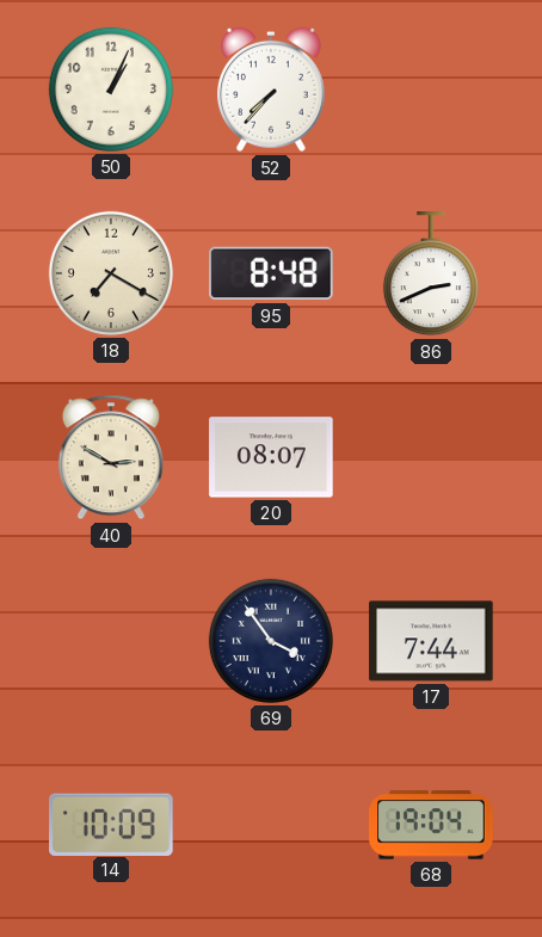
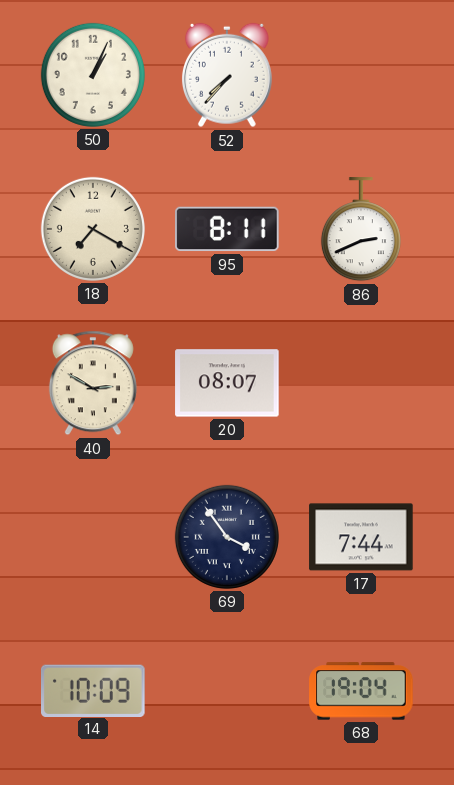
95: 8:48 -> 8:11
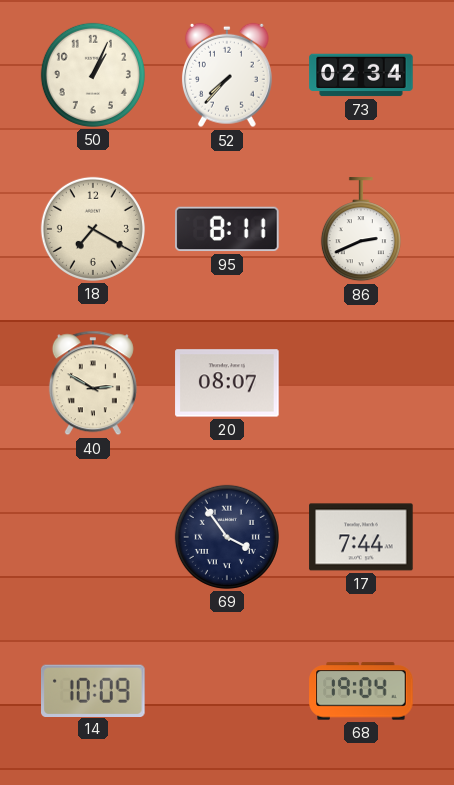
73: none -> 02:34
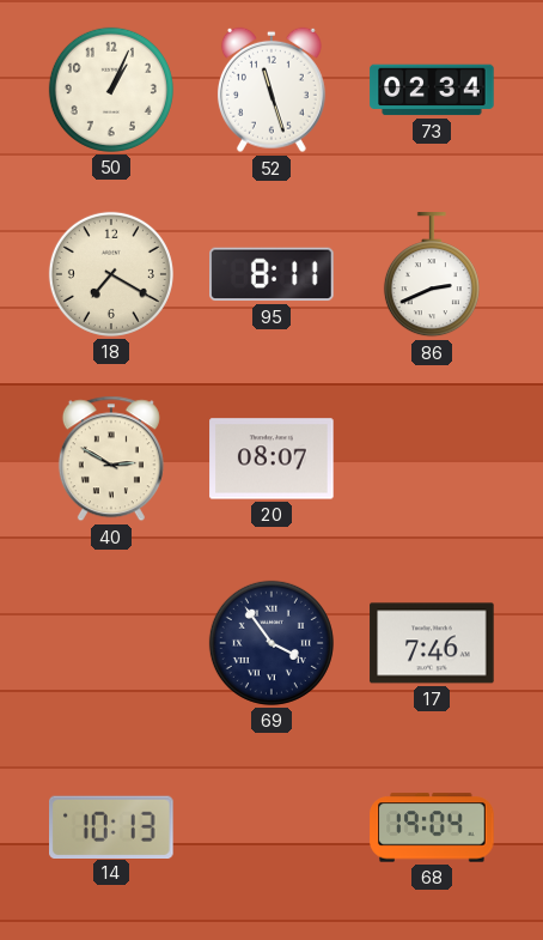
52: 7:37 -> 11:27
17: 7:44 -> 7:46
14: 10:09 -> 10:13
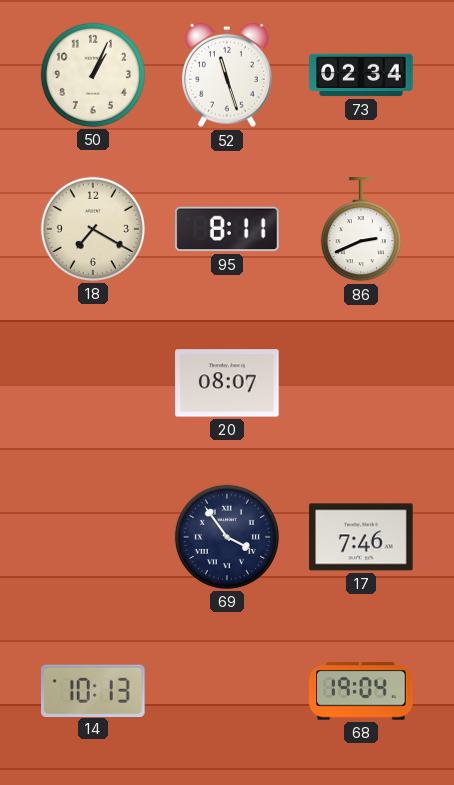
40: 2:50 -> none
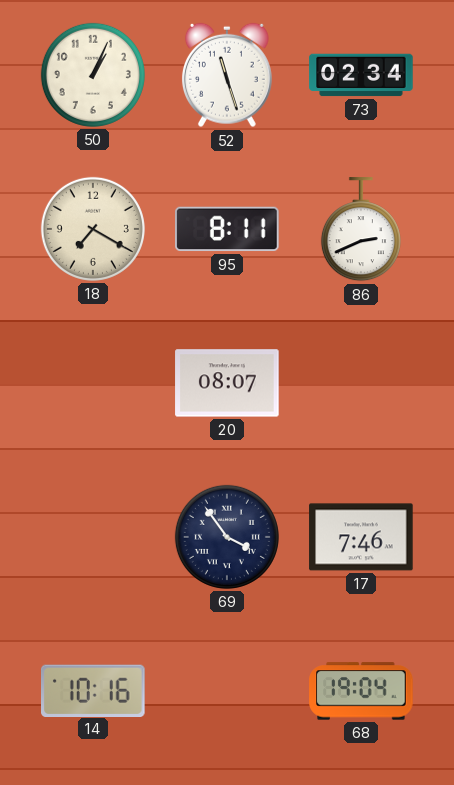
14: 10:13 -> 10:16
